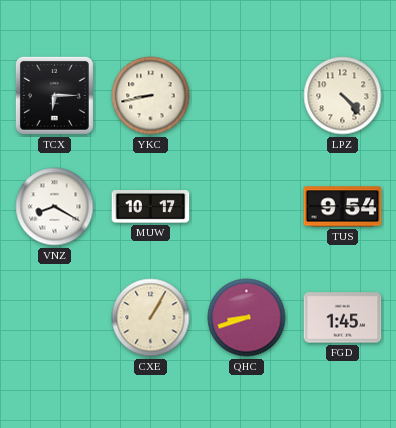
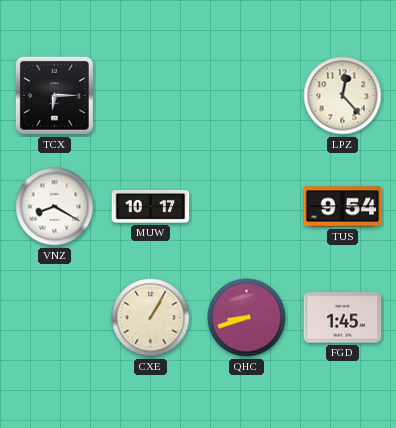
YKC: 8:43 -> none
LPZ: 4:23 -> 12:23
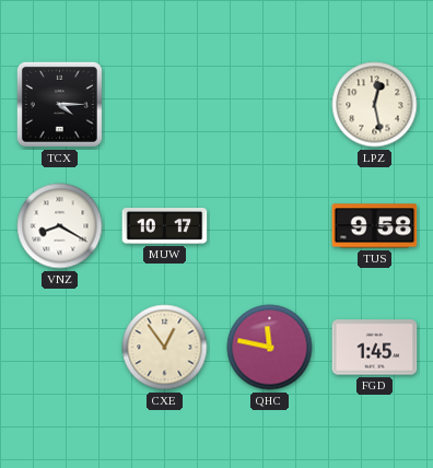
TCX: 6:15 -> 4:15
LPZ: 12:23 -> 12:28
TUS: 9:54 -> 9:58
CXE: 1:05 -> 12:54
QHC: 8:42 -> 11:47
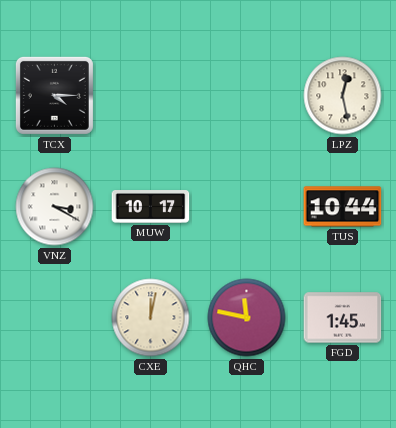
VNZ: 8:20 -> 3:20
TUS: 9:58 -> 10:44
CXE: 12:54 -> 12:02
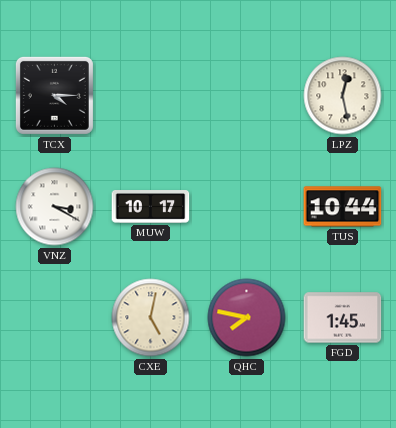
CXE: 12:02 -> 5:02
QHC: 11:47 -> 7:47
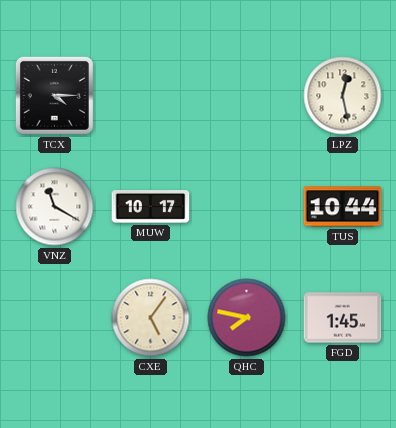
VNZ: 3:20 -> 11:20
CXE: 5:02 -> 5:06
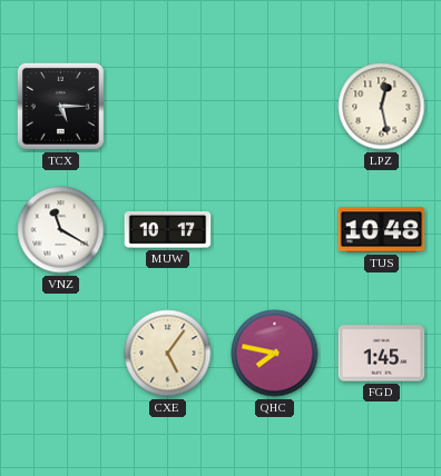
TCX: 4:15 -> 5:15
TUS: 10:44 -> 10:48
